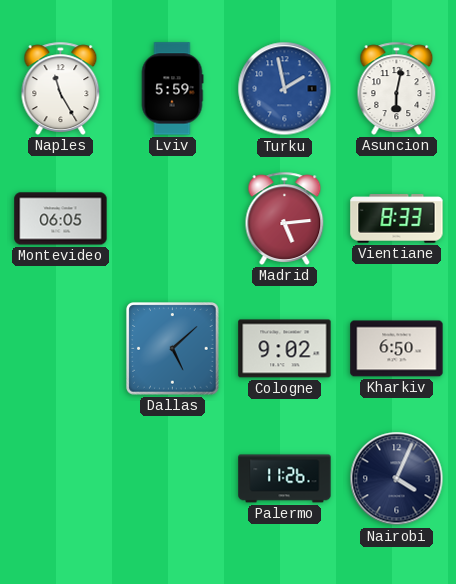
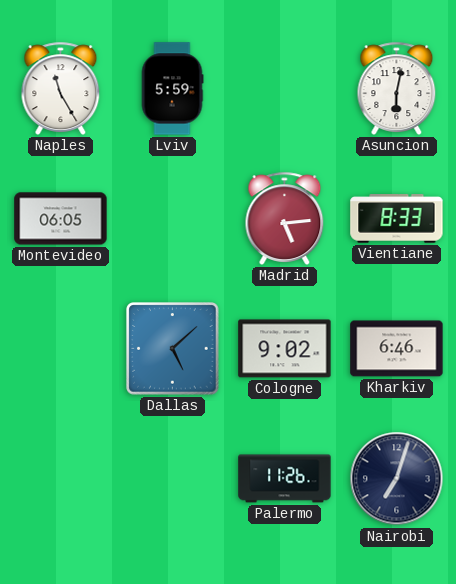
Turku: 1:58 -> none
Kharkiv: 6:50 -> 6:46
Nairobi: 4:04 -> 7:03
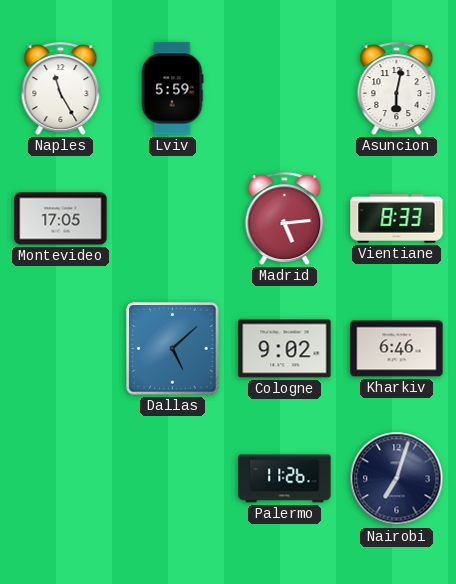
Montevideo: 06:05 -> 17:05
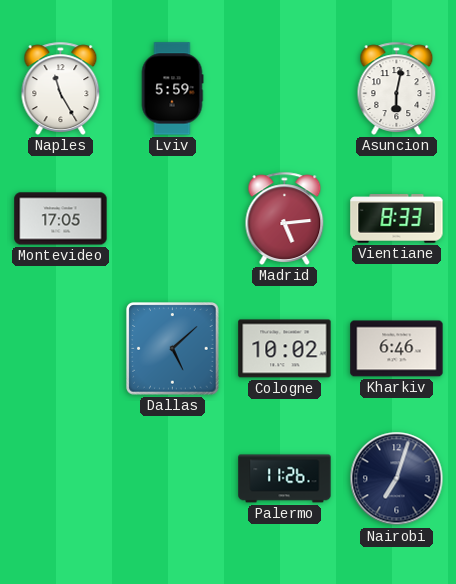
Cologne: 9:02 -> 10:02
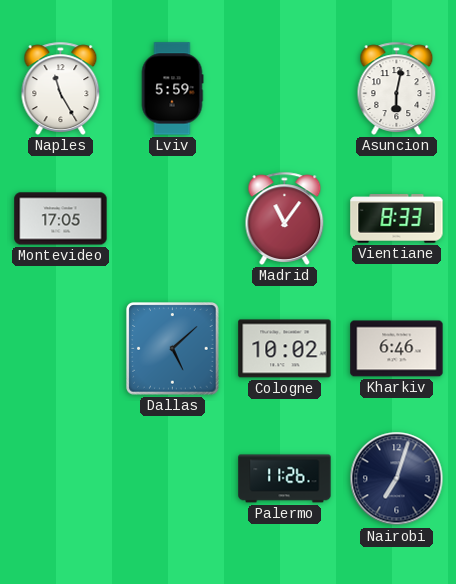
Madrid: 5:14 -> 11:06
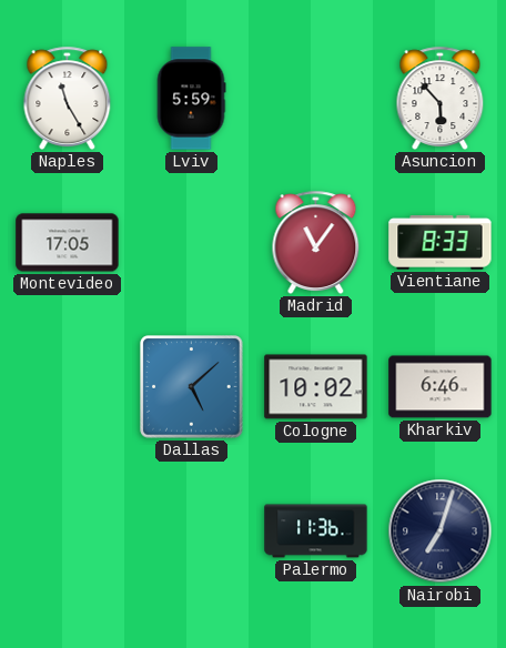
Asuncion: 6:02 -> 5:53
Palermo: 11:26 -> 11:36
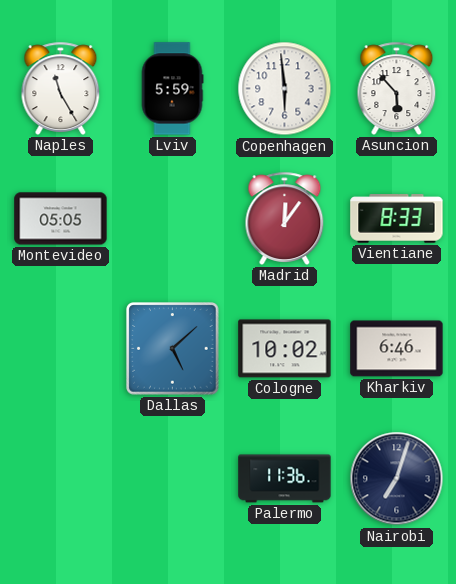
Copenhagen: none -> 5:59
Montevideo: 17:05 -> 05:05
Madrid: 11:06 -> 12:06
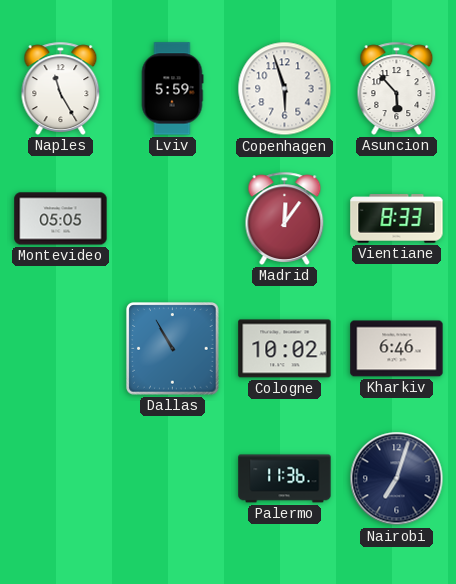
Copenhagen: 5:59 -> 5:57
Dallas: 5:08 -> 10:55
